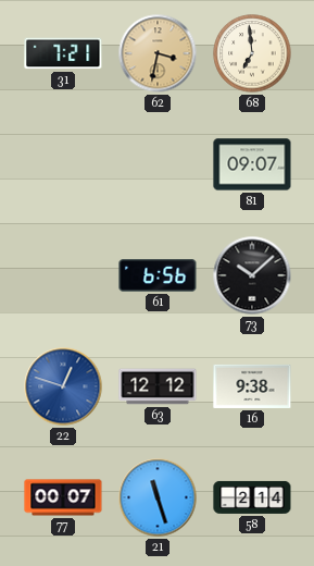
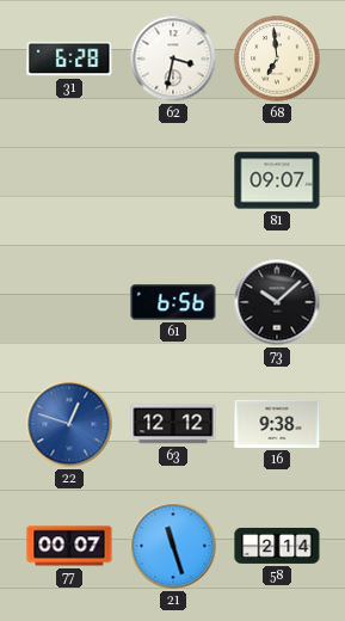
31: 7:21 -> 6:28
62 dial: champagne -> white
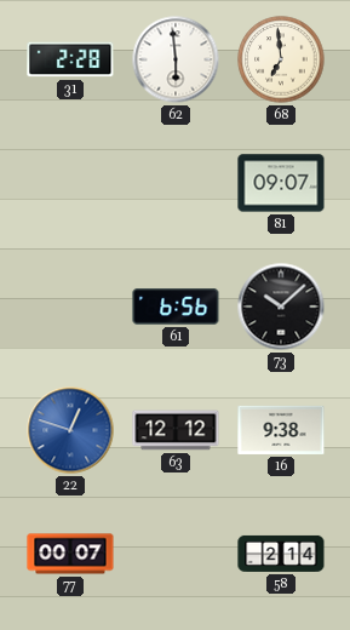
31: 6:28 -> 2:28
62: 3:32 -> 5:59
21: 11:27 -> none
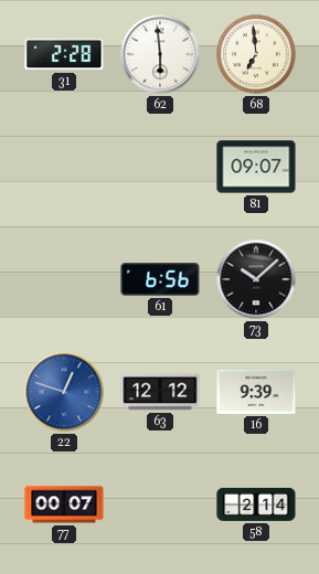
16: 9:38 -> 9:39
